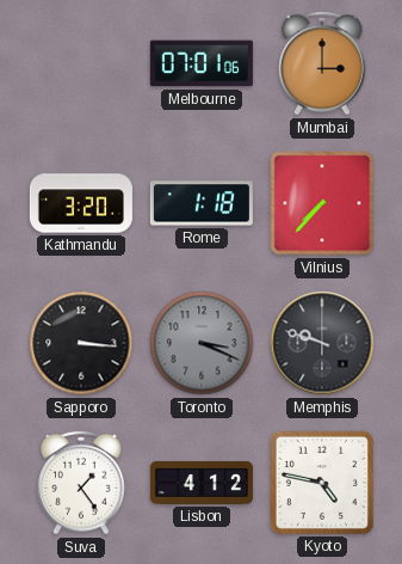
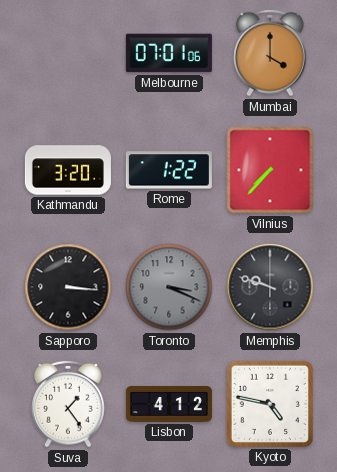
Mumbai: 3:00 -> 4:00
Rome: 1:18 -> 1:22
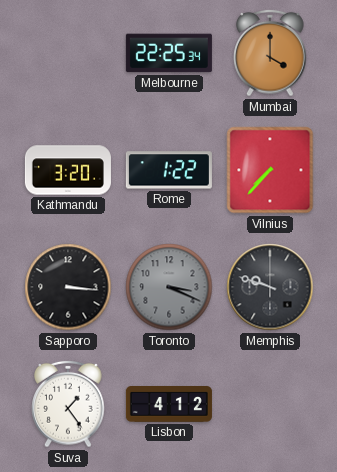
Melbourne: 07:01 -> 22:25
Kyoto: 4:47 -> none
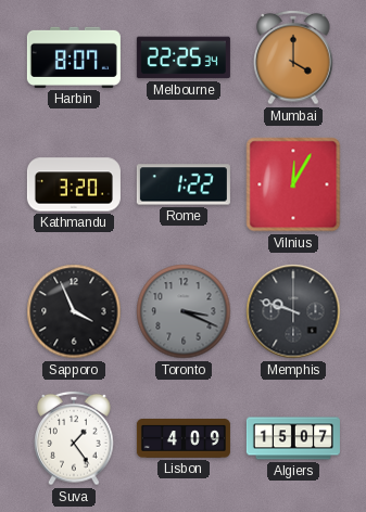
Harbin: none -> 8:07
Vilnius: 7:37 -> 12:05
Sapporo: 3:16 -> 3:56
Lisbon: 4:12 -> 4:09
Algiers: none -> 15:07
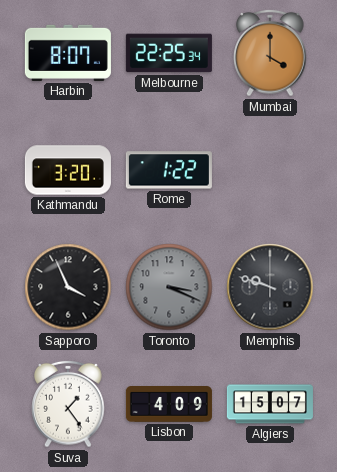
Vilnius: 12:05 -> none
